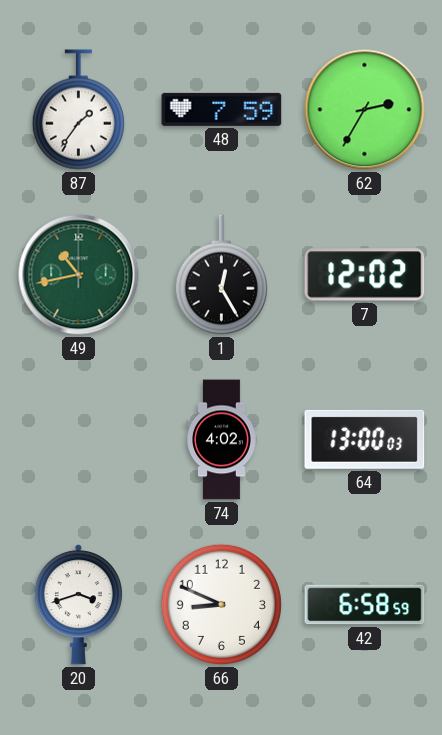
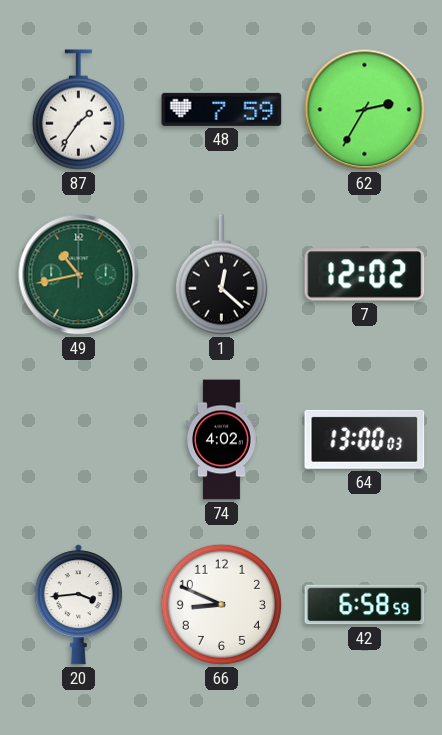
1: 12:25 -> 12:22
20: 3:42 -> 3:44
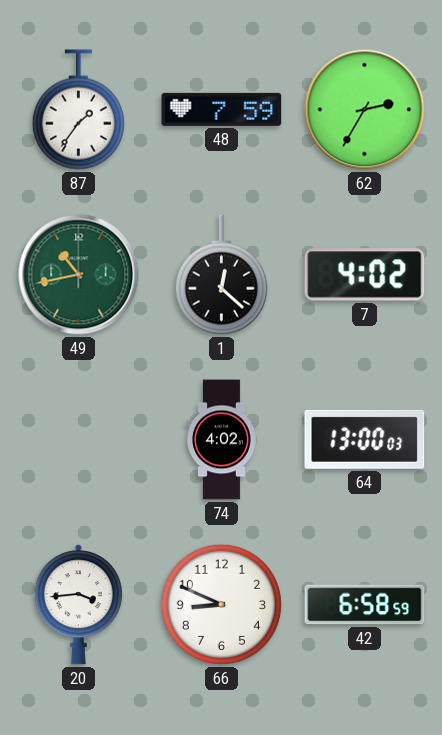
7: 12:02 -> 4:02
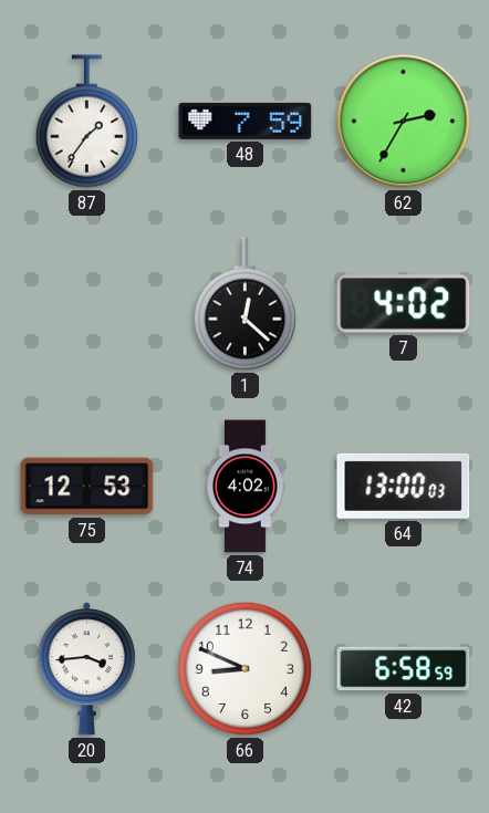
49: 10:43 -> none
75: none -> 12:53
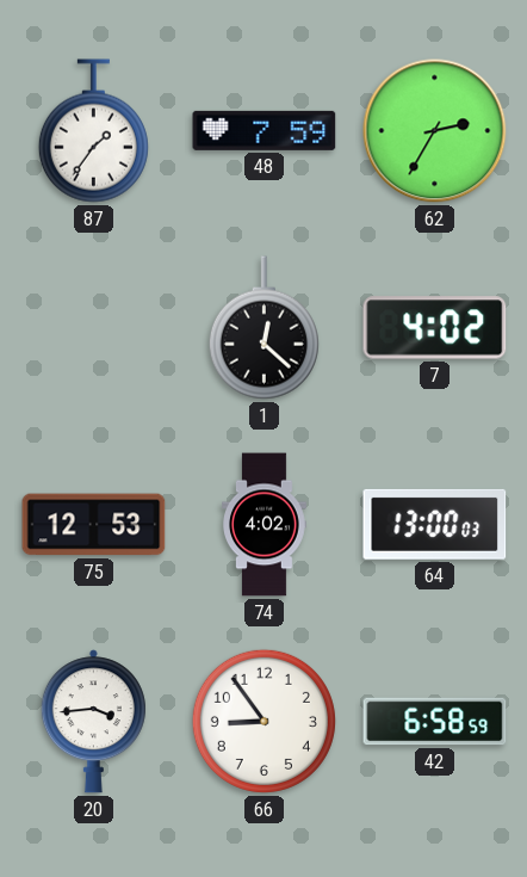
66: 8:49 -> 8:54
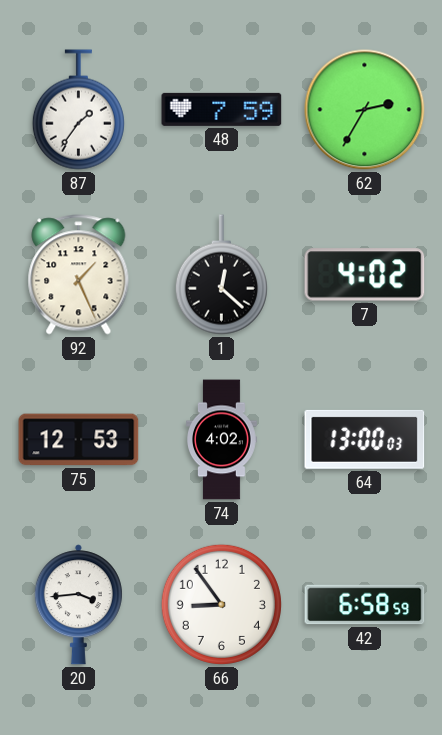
92: none -> 1:26
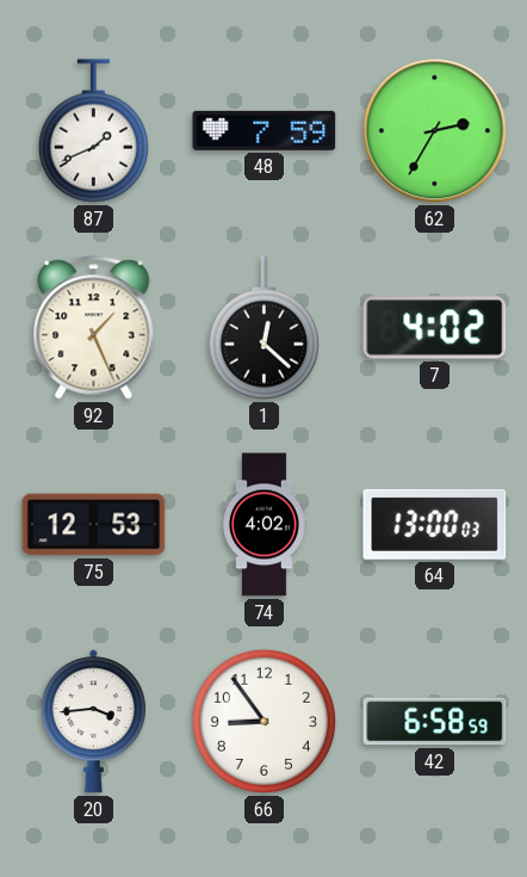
87: 1:36 -> 1:41
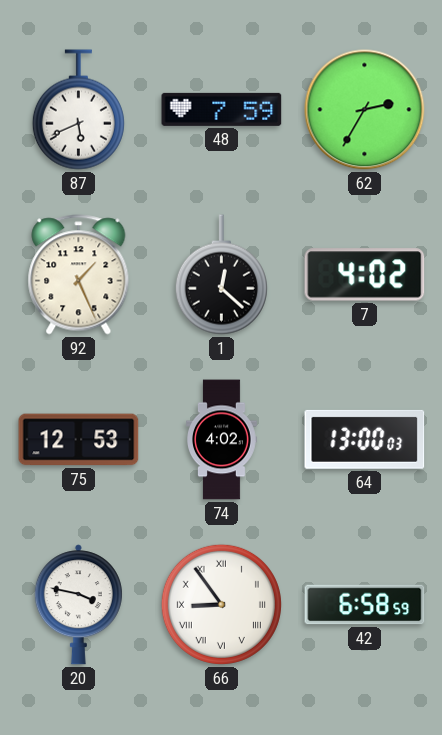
87: 1:41 -> 5:41
20: 3:44 -> 3:47
66 numerals: Arabic -> Roman
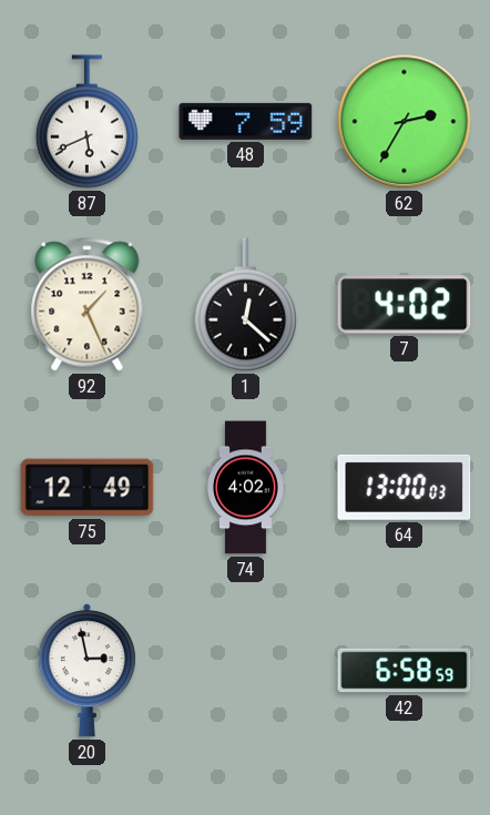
75: 12:53 -> 12:49
20: 3:47 -> 2:58
66: 8:54 -> none
